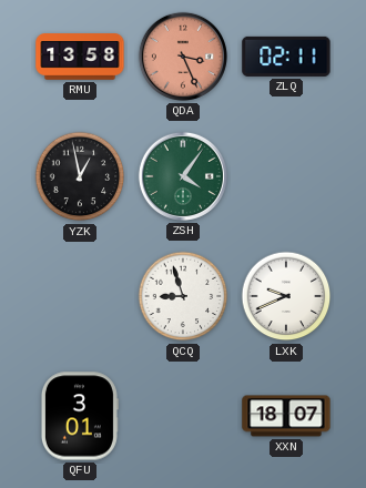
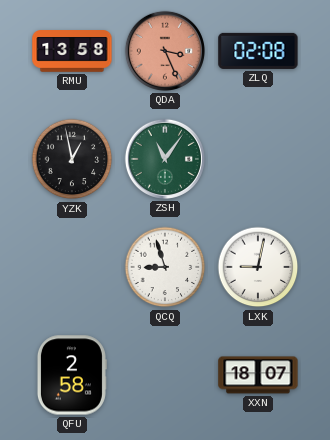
ZLQ: 02:11 -> 02:08
ZSH: 4:06 -> 11:06
LXK: 9:41 -> 9:02
QFU: 3:01 -> 2:58
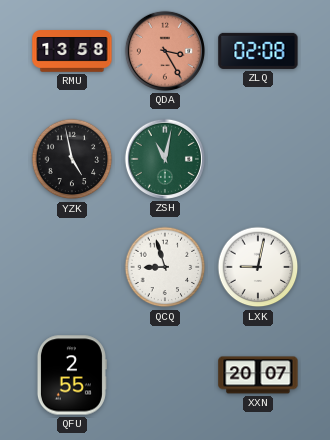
QDA: 3:26 -> 3:25
YZK: 12:58 -> 4:58
ZSH: 11:06 -> 11:02
QFU: 2:58 -> 2:55
XXN: 18:07 -> 20:07
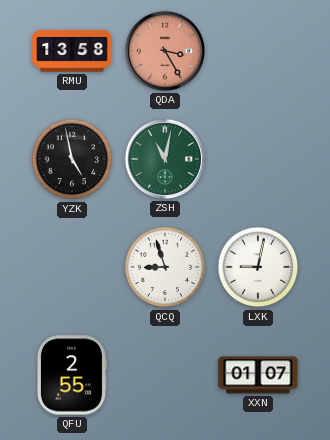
ZLQ: 02:08 -> none
XXN: 20:07 -> 01:07
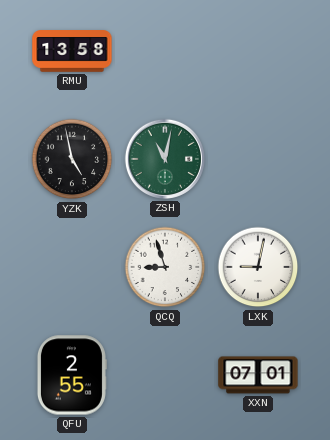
QDA: 3:25 -> none
XXN: 01:07 -> 07:01
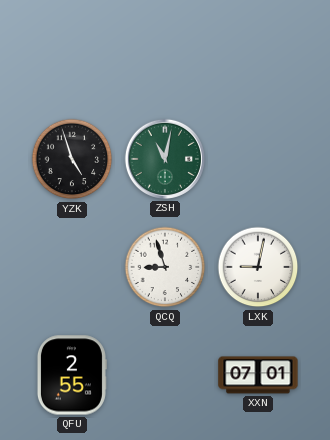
RMU: 13:58 -> none
YZK: 4:58 -> 4:57
